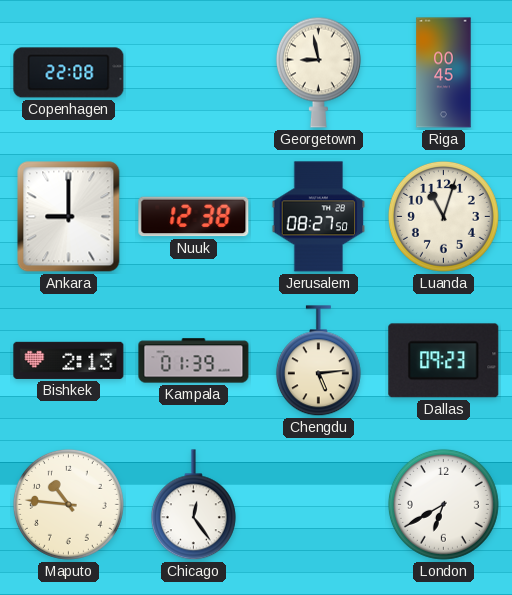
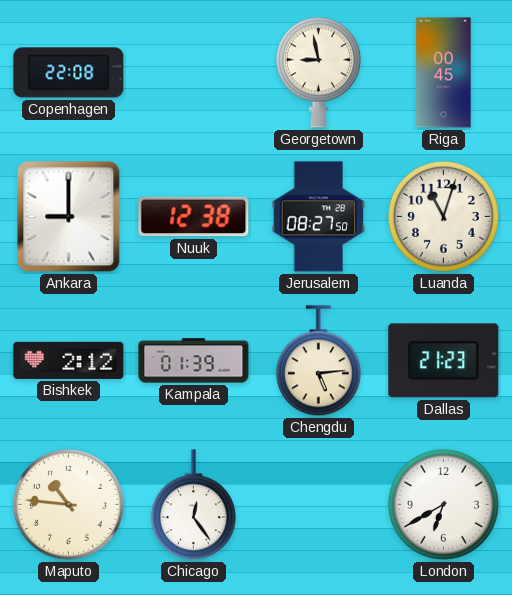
Bishkek: 2:13 -> 2:12
Dallas: 09:23 -> 21:23
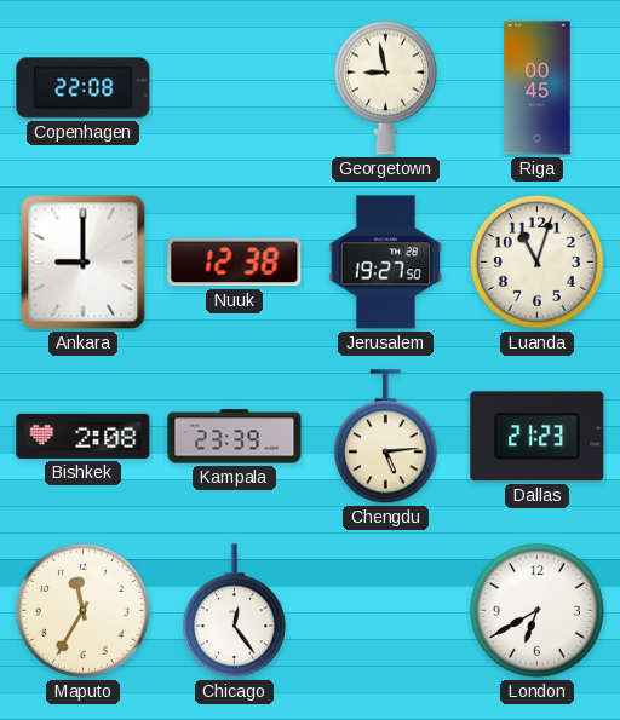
Jerusalem: 08:27 -> 19:27
Bishkek: 2:12 -> 2:08
Kampala: 01:39 -> 23:39
Maputo: 10:46 -> 11:35
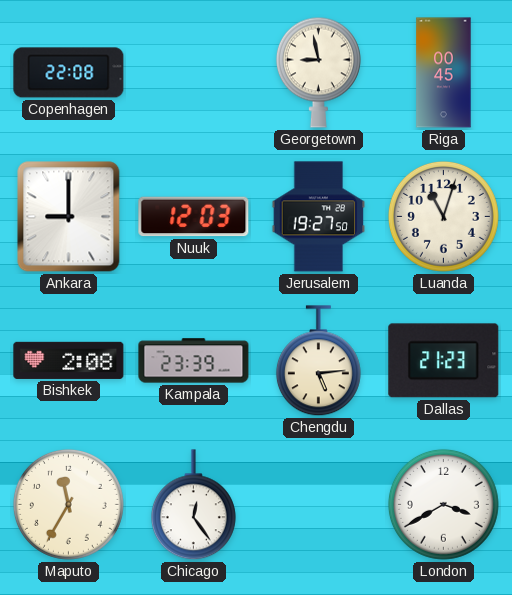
Nuuk: 12:38 -> 12:03
London: 6:40 -> 3:40
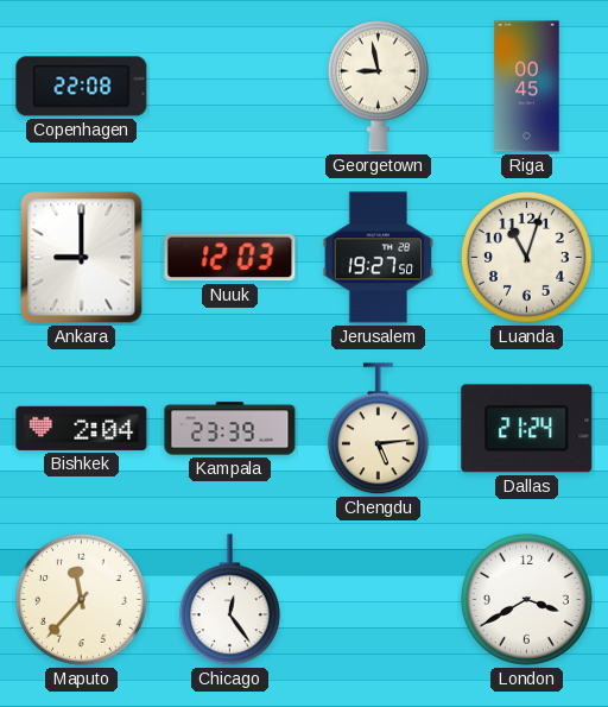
Bishkek: 2:08 -> 2:04
Dallas: 21:23 -> 21:24
Maputo: 11:35 -> 11:37
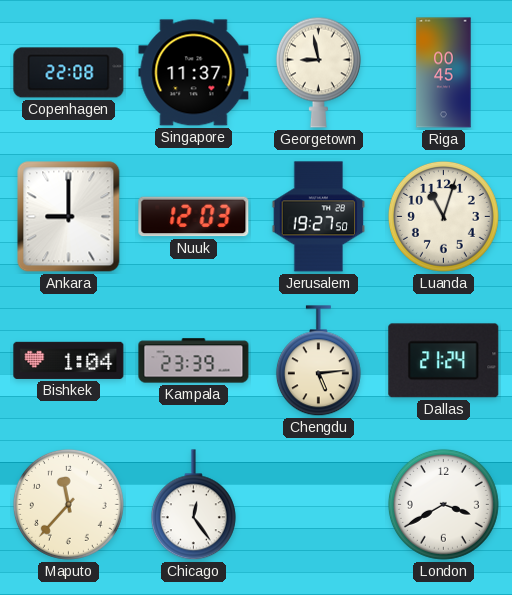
Singapore: none -> 11:37
Bishkek: 2:04 -> 1:04
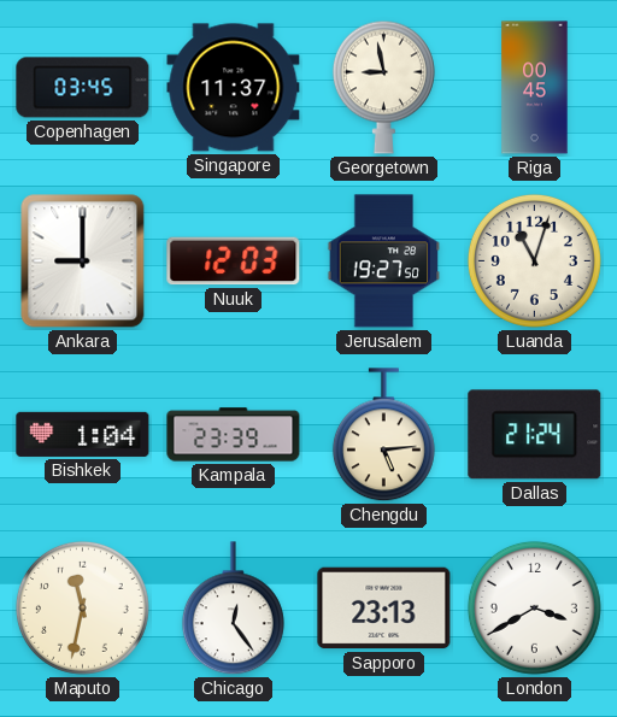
Copenhagen: 22:08 -> 03:45
Maputo: 11:37 -> 11:32
Sapporo: none -> 23:13
